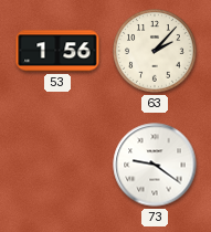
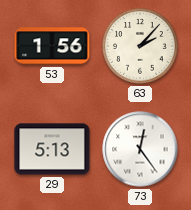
29: none -> 5:13
73: 9:21 -> 12:24
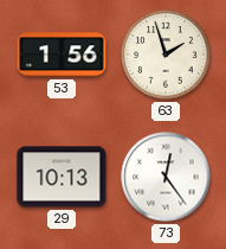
63: 2:07 -> 1:57
29: 5:13 -> 10:13
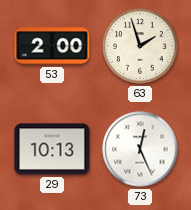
53: 1:56 -> 2:00
73: 12:24 -> 12:26
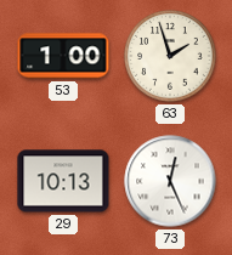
53: 2:00 -> 1:00
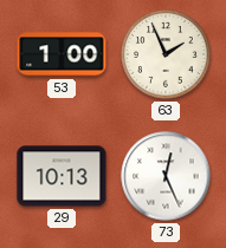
63: 1:57 -> 1:56
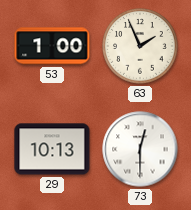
73: 12:26 -> 12:30
